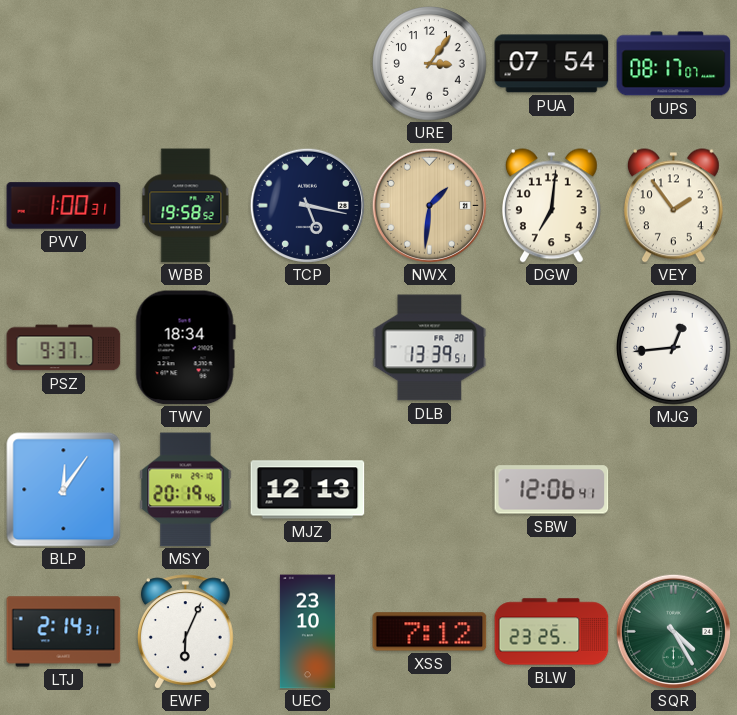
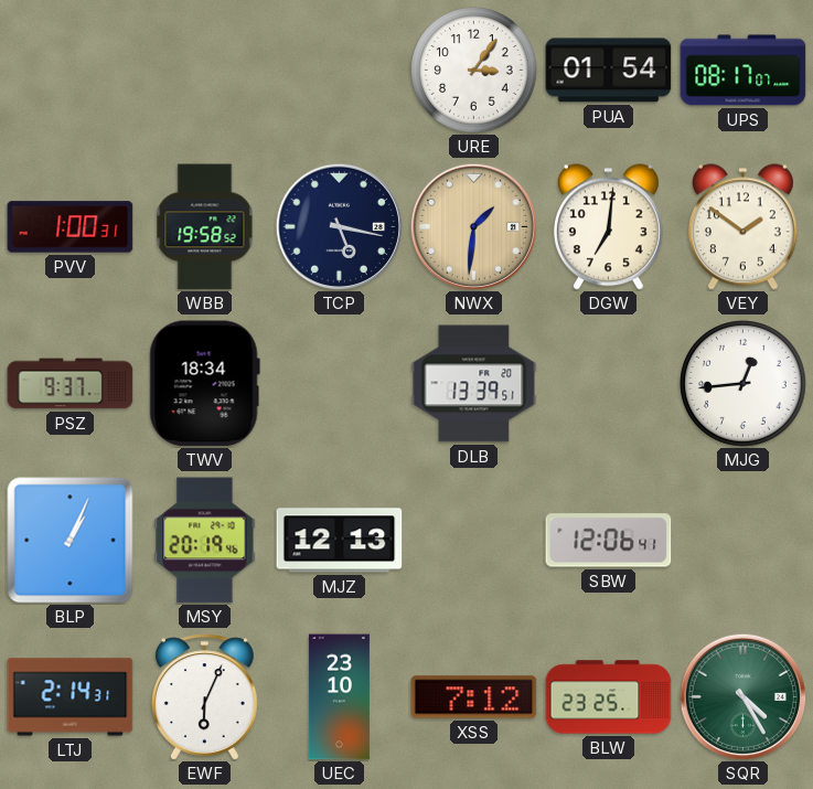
PUA: 07:54 -> 01:54
VEY: 1:54 -> 1:51
BLP: 12:06 -> 1:04
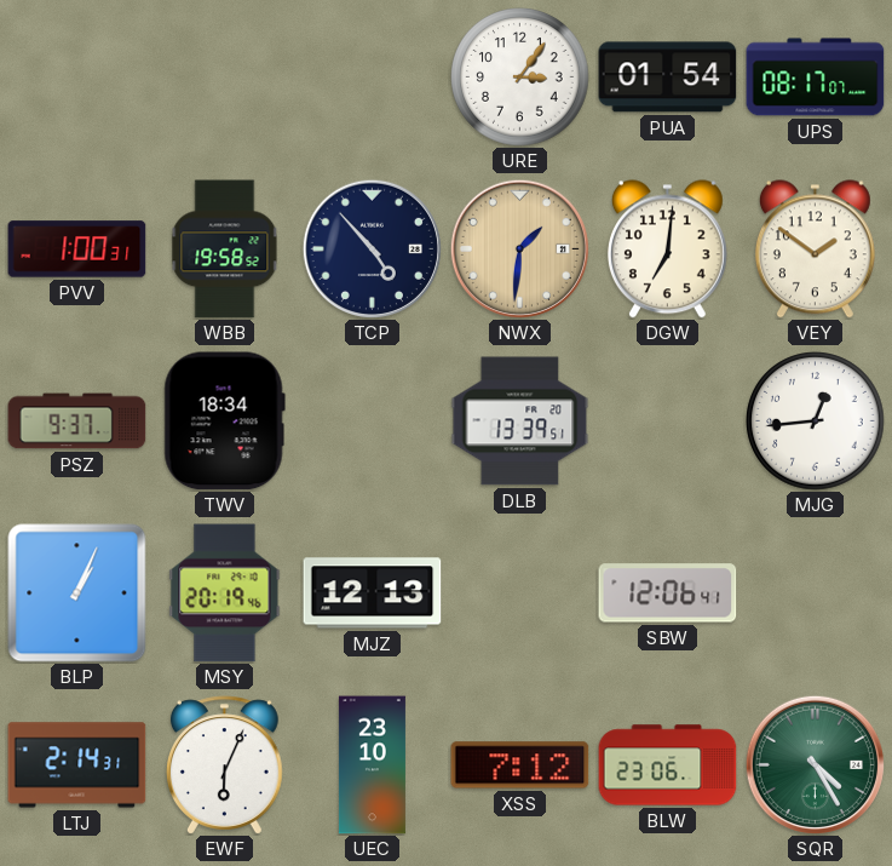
TCP: 5:17 -> 4:53
BLW: 23:25 -> 23:06
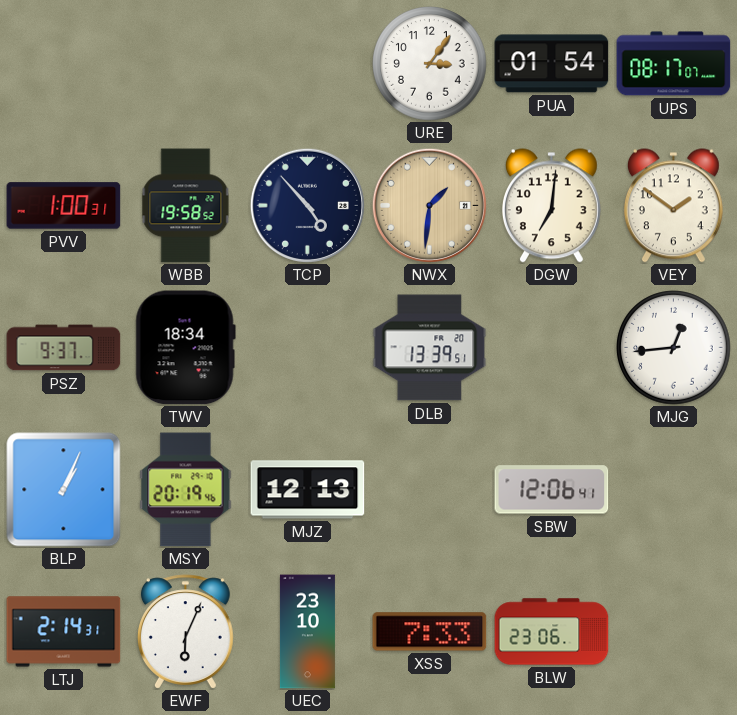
XSS: 7:12 -> 7:33
SQR: 4:25 -> none
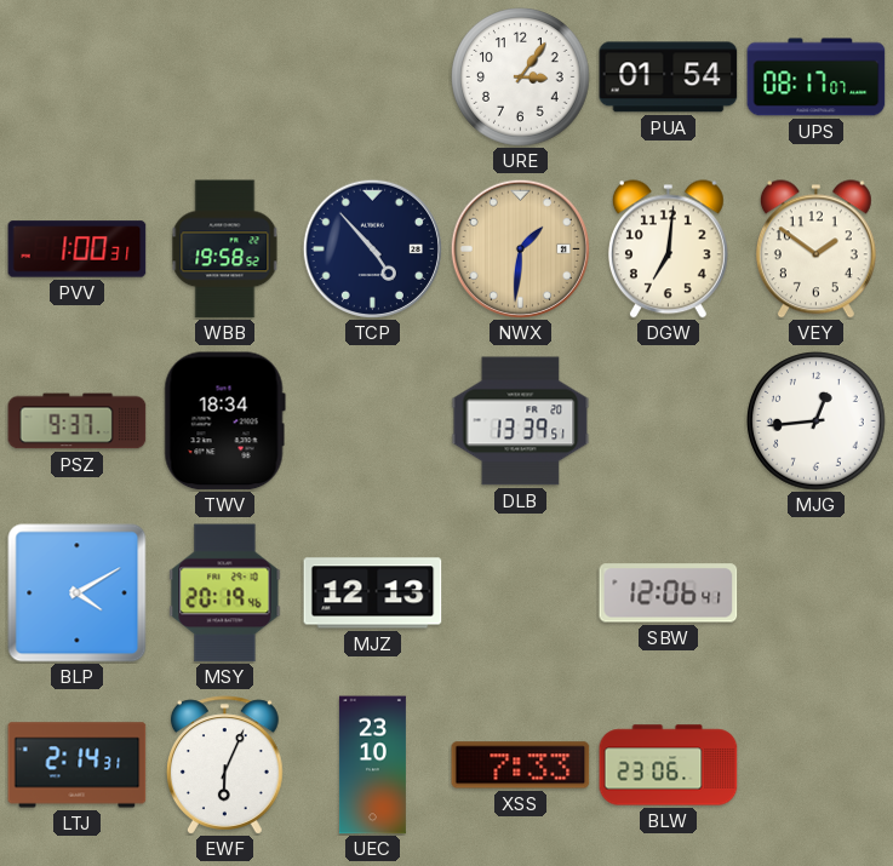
BLP: 1:04 -> 4:10
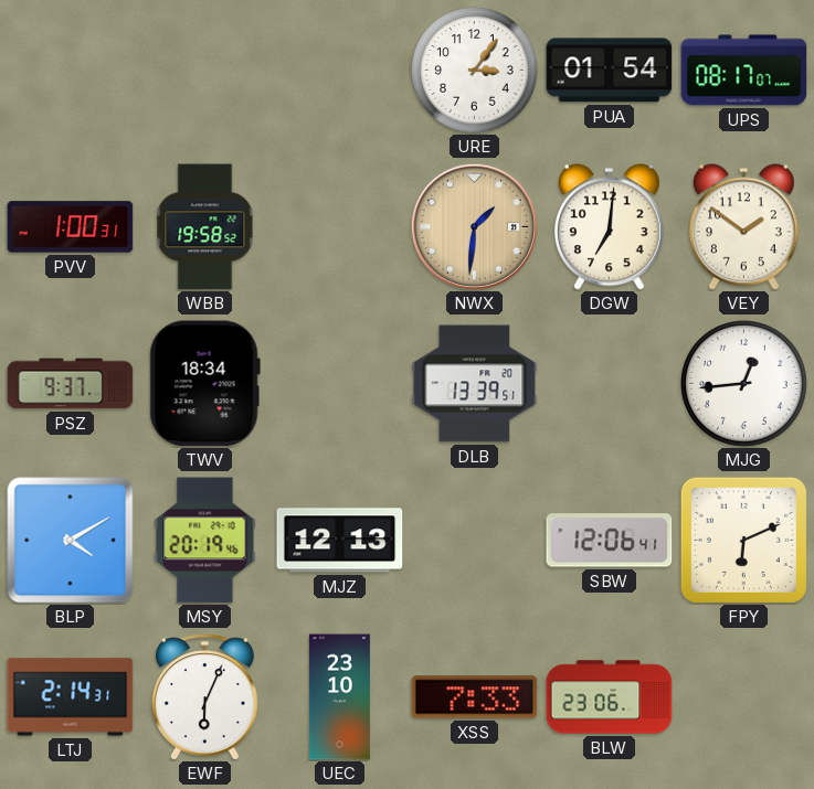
TCP: 4:53 -> none
FPY: none -> 6:11
